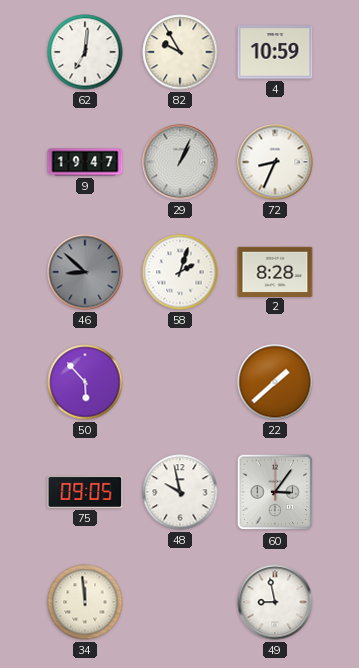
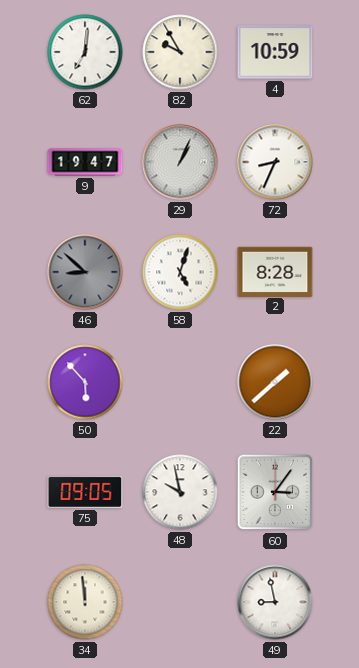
58: 2:03 -> 5:03
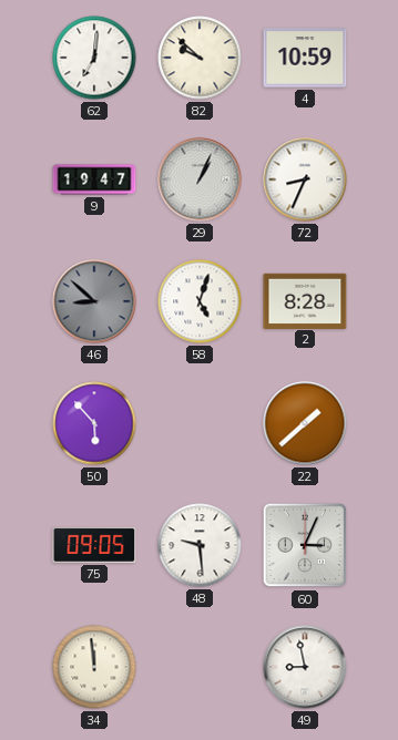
82: 9:55 -> 9:52
48: 9:58 -> 9:29
60: 3:06 -> 3:04
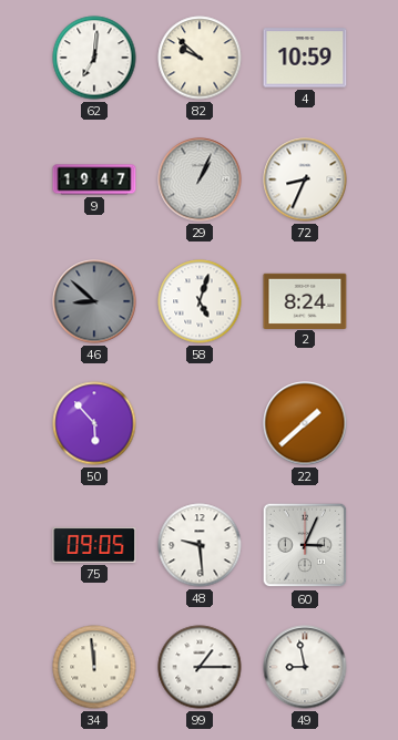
2: 8:28 -> 8:24
99: none -> 1:15
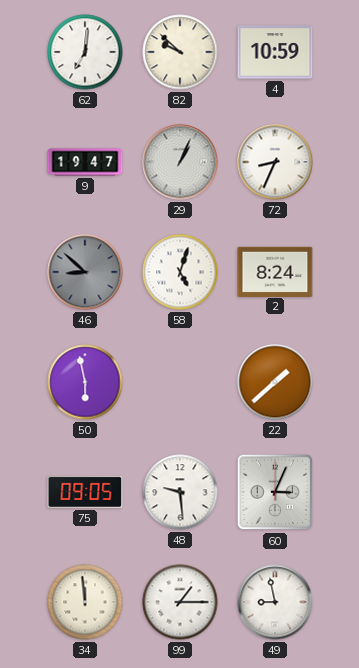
50: 5:53 -> 5:58
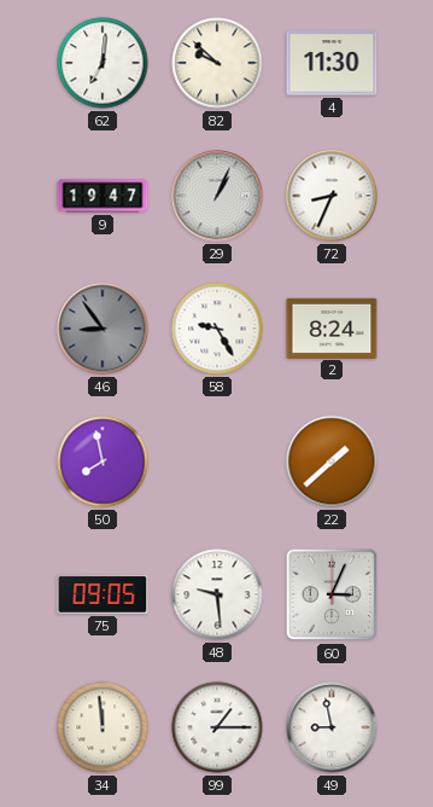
4: 10:59 -> 11:30
46: 8:52 -> 8:54
58: 5:03 -> 9:25
50: 5:58 -> 7:58
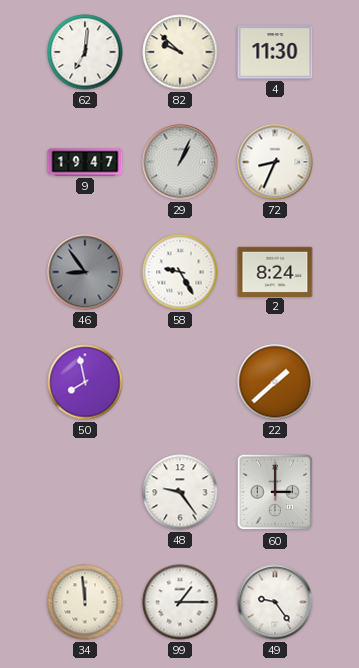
75: 09:05 -> none
48: 9:29 -> 9:24
60: 3:04 -> 3:00
49: 8:58 -> 9:24
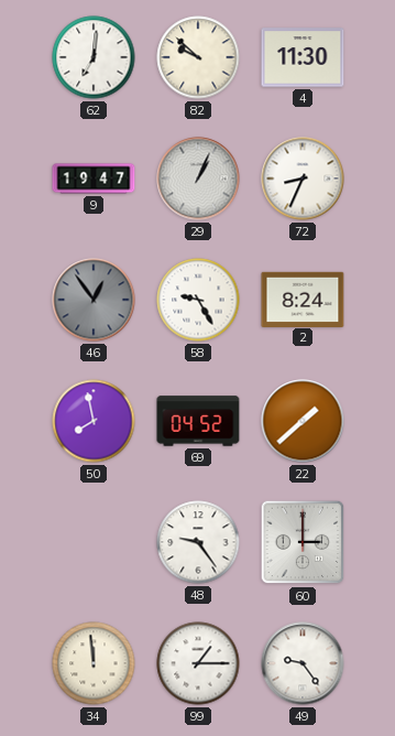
46: 8:54 -> 12:54
69: none -> 04:52
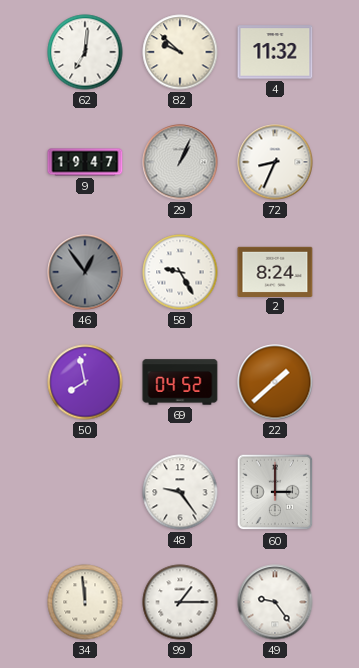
4: 11:30 -> 11:32
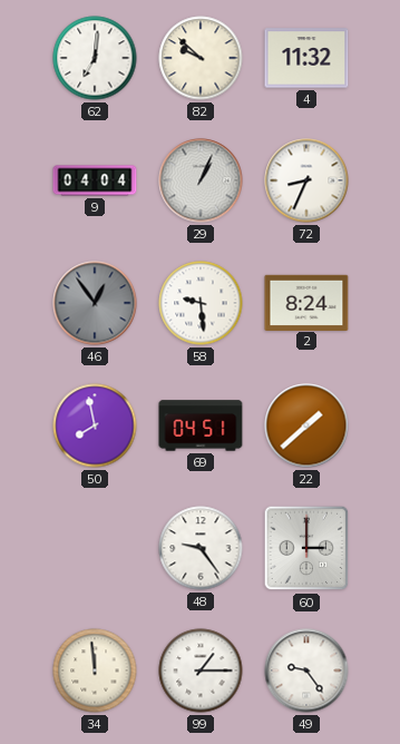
9: 19:47 -> 04:04
58: 9:25 -> 9:29
69: 04:52 -> 04:51
